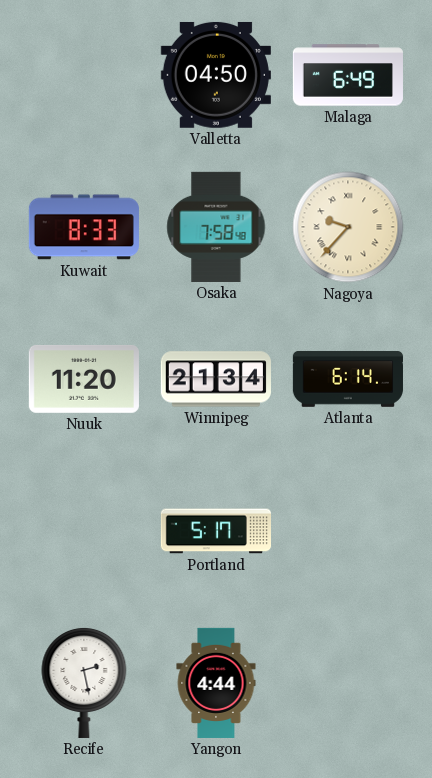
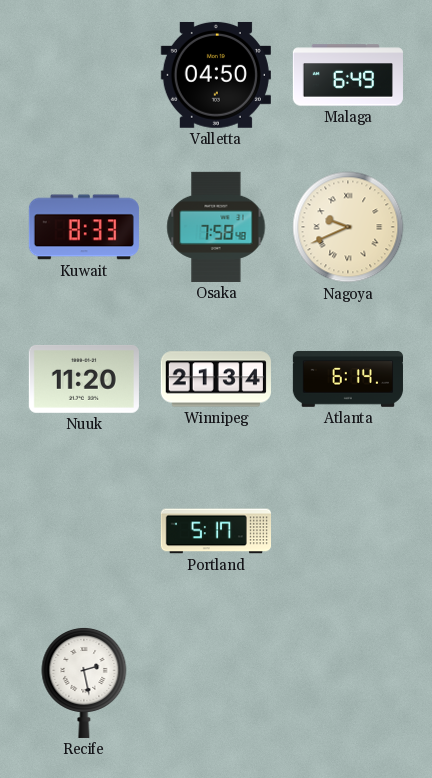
Nagoya: 9:37 -> 9:41
Yangon: 4:44 -> none
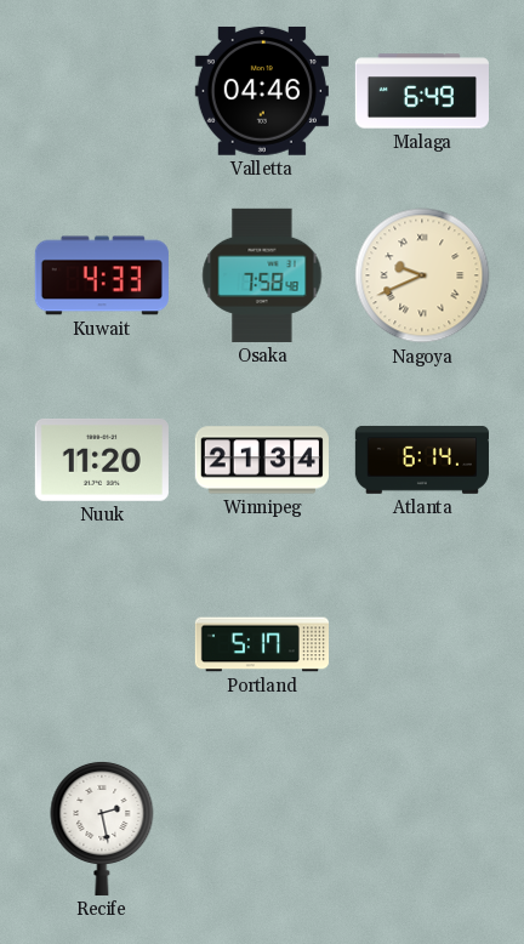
Valletta: 04:50 -> 04:46
Kuwait: 8:33 -> 4:33
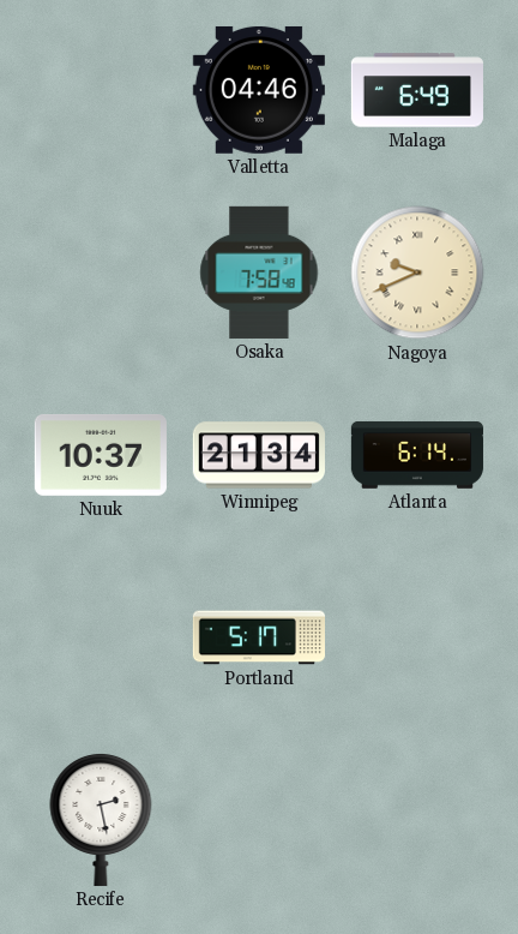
Kuwait: 4:33 -> none
Nuuk: 11:20 -> 10:37
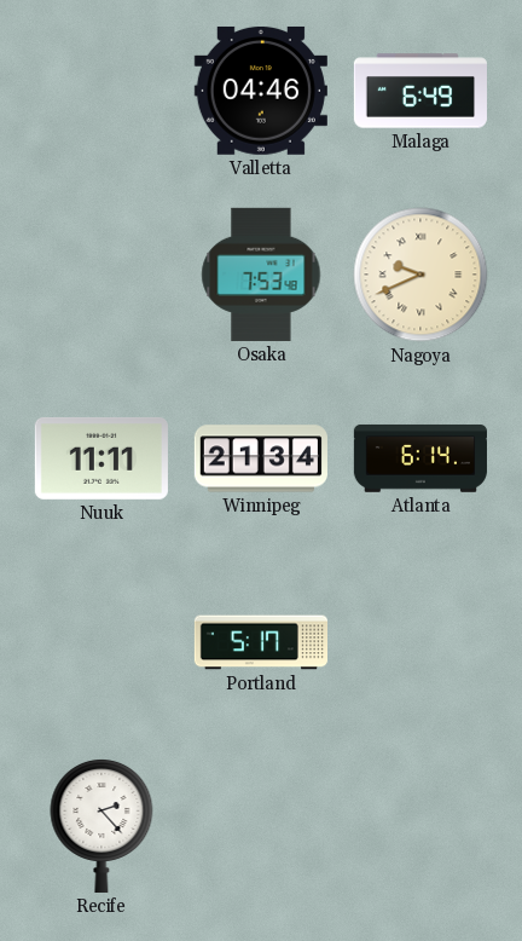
Osaka: 7:58 -> 7:53
Nuuk: 10:37 -> 11:11
Recife: 2:28 -> 2:23
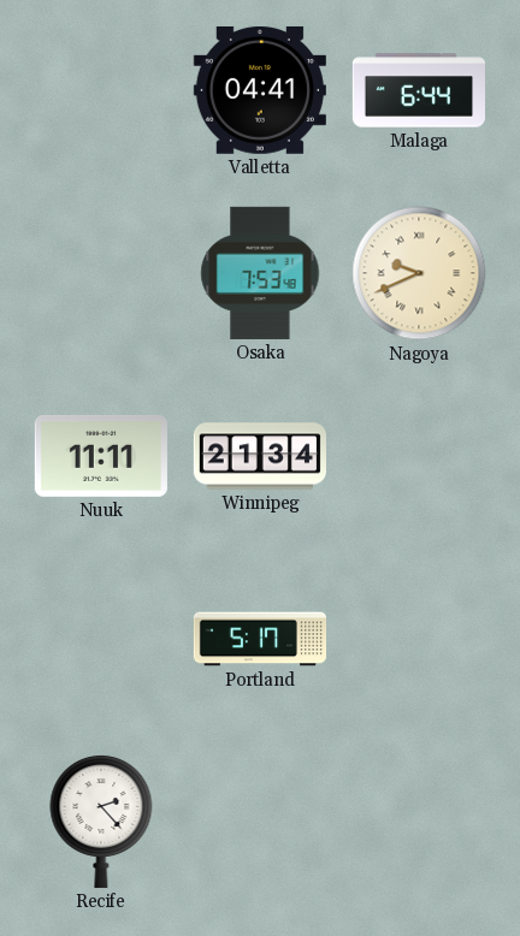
Valletta: 04:46 -> 04:41
Malaga: 6:49 -> 6:44
Atlanta: 6:14 -> none
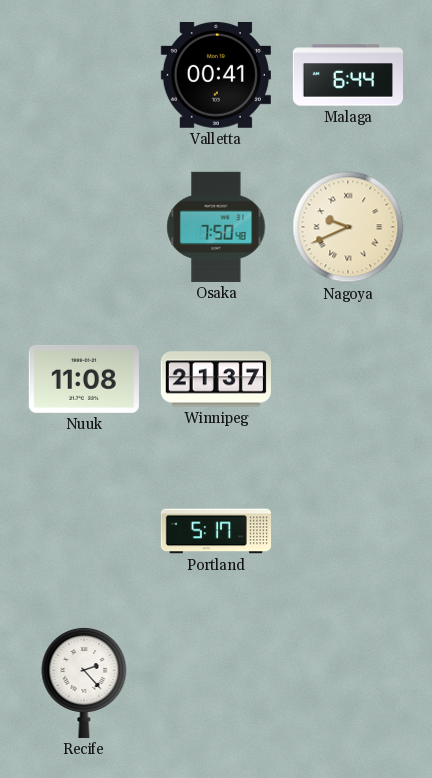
Valletta: 04:41 -> 00:41
Osaka: 7:53 -> 7:50
Nuuk: 11:11 -> 11:08
Winnipeg: 21:34 -> 21:37
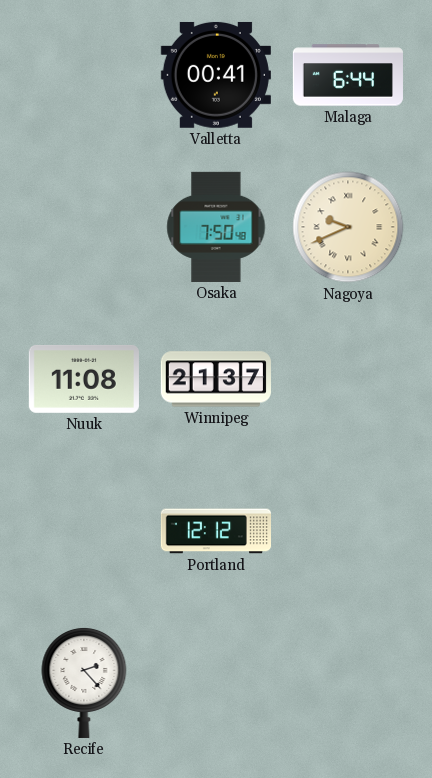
Portland: 5:17 -> 12:12
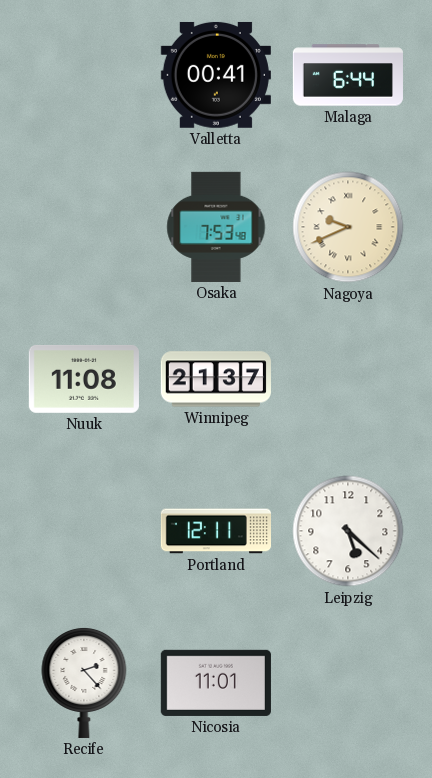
Osaka: 7:50 -> 7:53
Portland: 12:12 -> 12:11
Leipzig: none -> 5:22
Nicosia: none -> 11:01
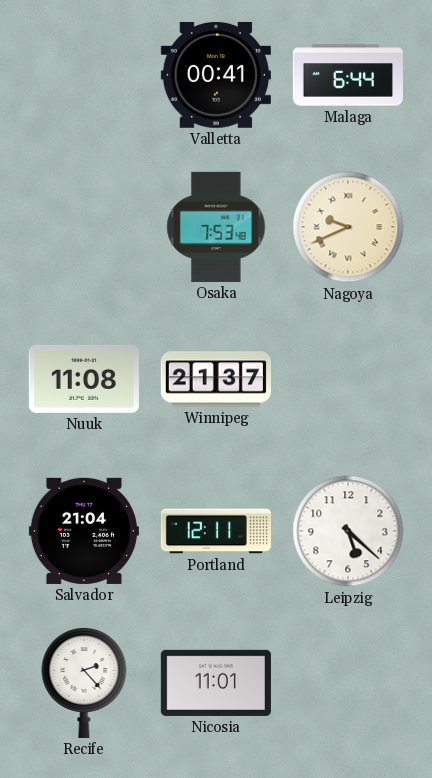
Salvador: none -> 21:04
